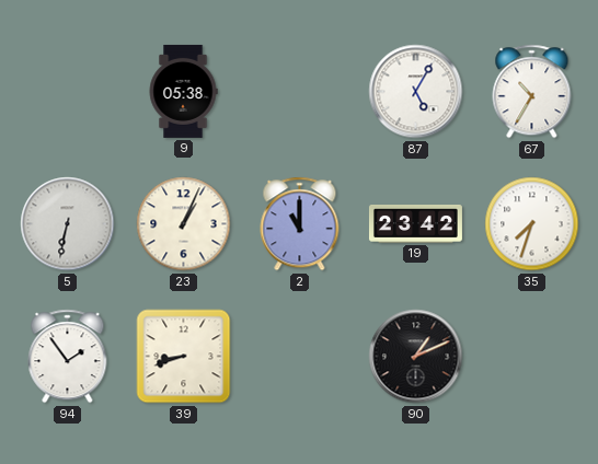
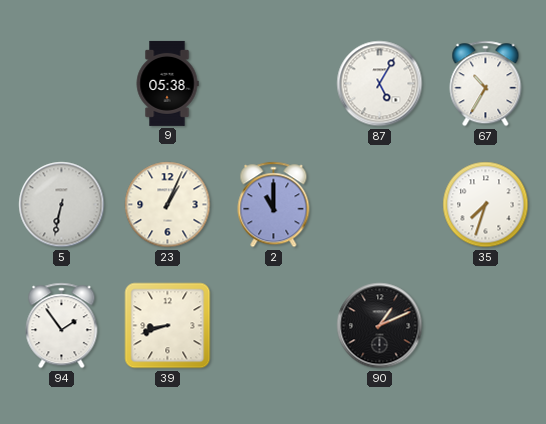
19: 23:42 -> none
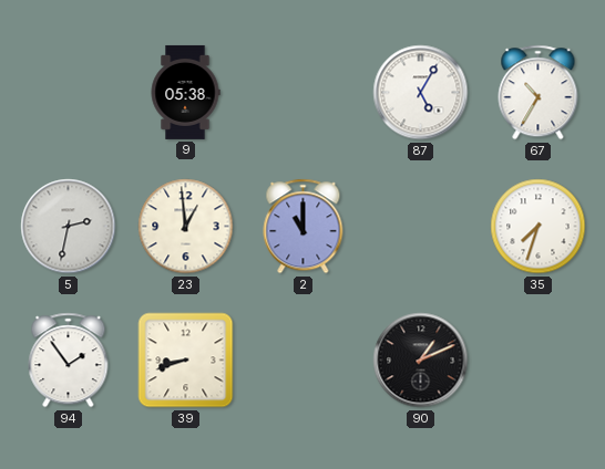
5: 6:32 -> 2:32
23: 1:04 -> 12:59
